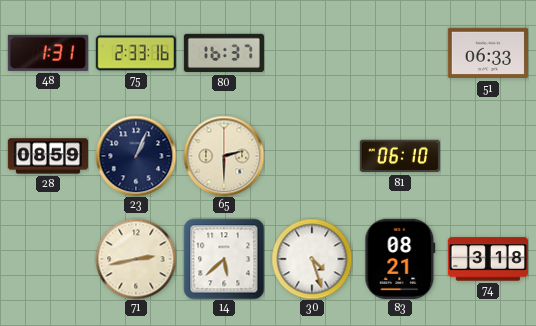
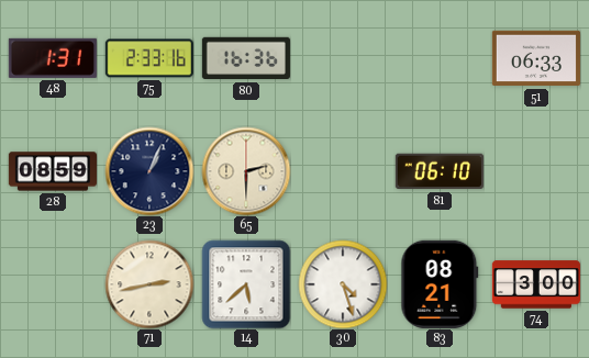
80: 16:37 -> 16:36
74: 3:18 -> 3:00
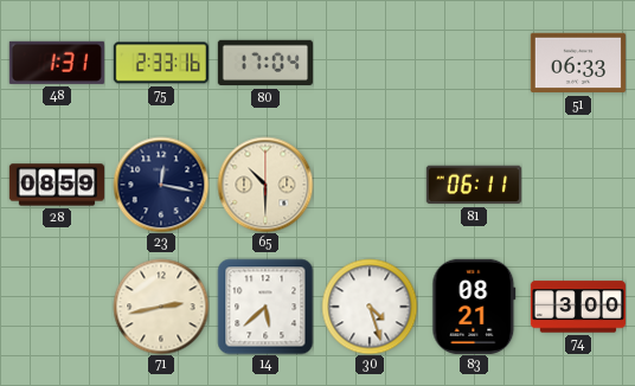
80: 16:36 -> 17:04
23: 1:04 -> 12:17
65: 2:30 -> 10:30
81: 06:10 -> 06:11
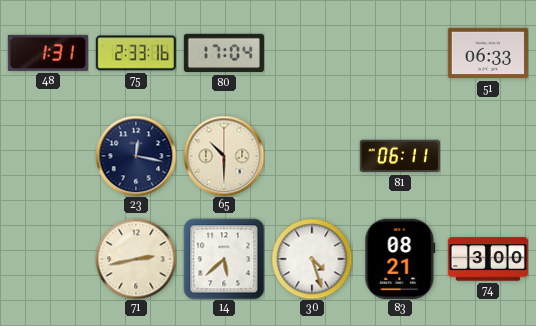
28: 08:59 -> none
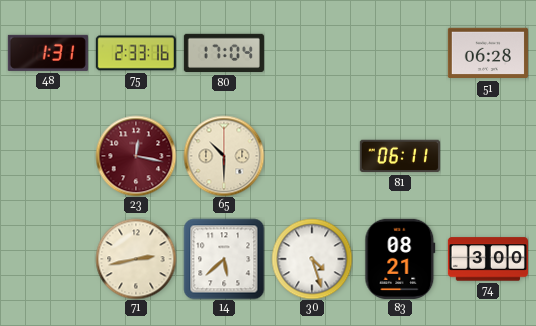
51: 06:33 -> 06:28
23 dial: navy -> burgundy
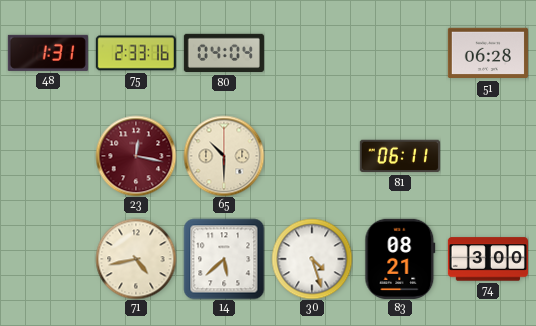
80: 17:04 -> 04:04
71: 2:43 -> 4:43
